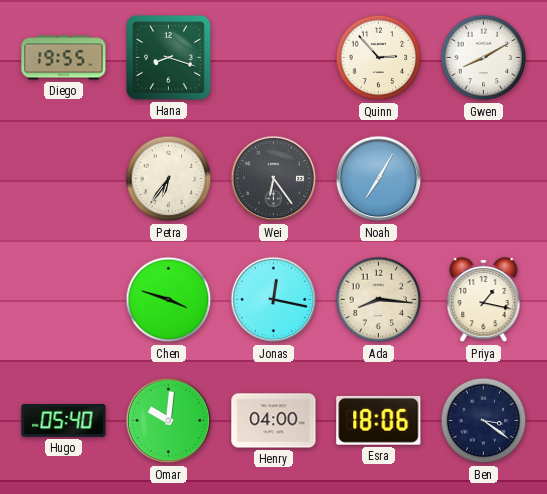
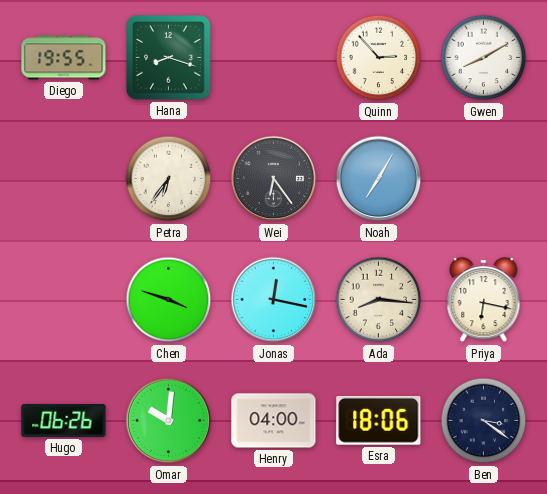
Priya: 1:17 -> 6:17
Hugo: 05:40 -> 06:26
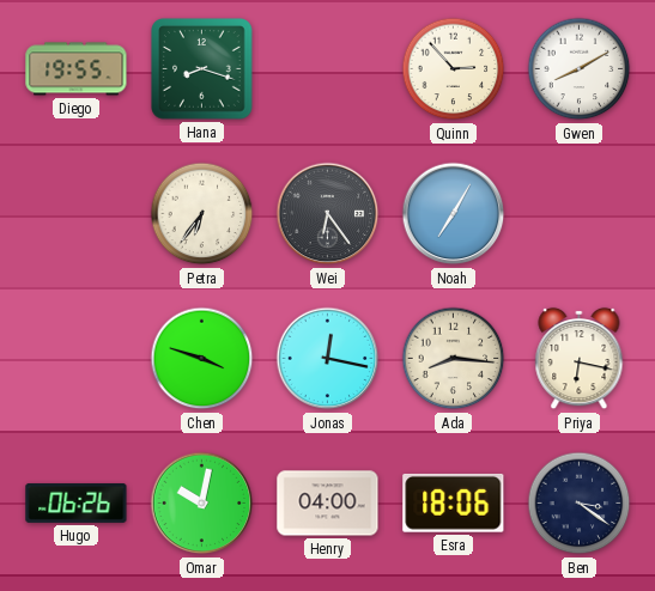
Omar: 10:01 -> 10:02
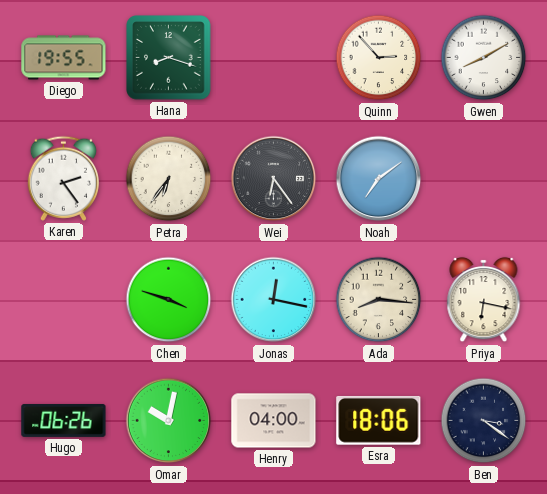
Karen: none -> 2:24
Noah: 7:05 -> 7:09
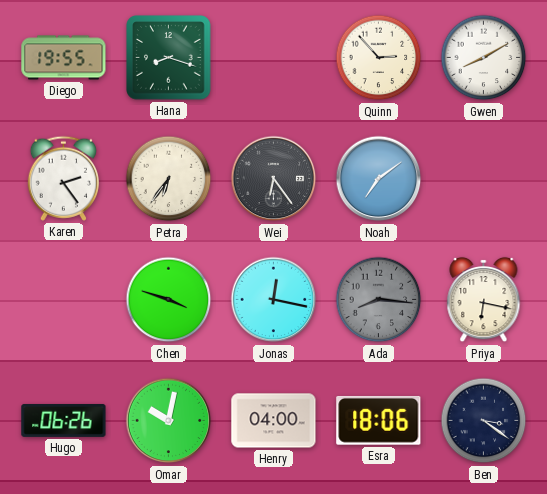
Ada dial: cream -> grey
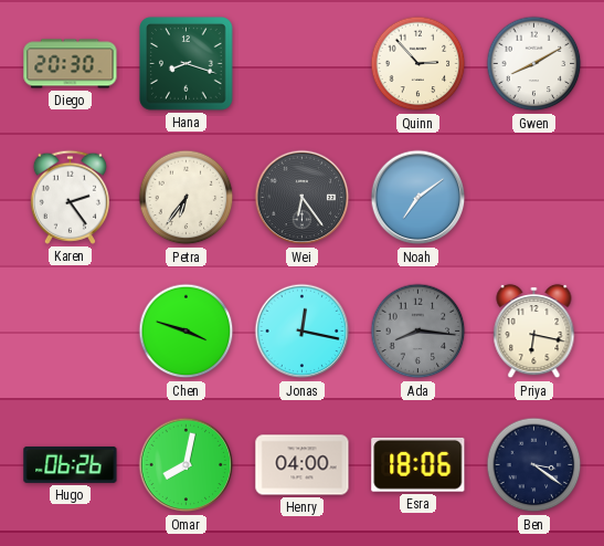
Diego: 19:55 -> 20:30
Omar: 10:02 -> 8:02
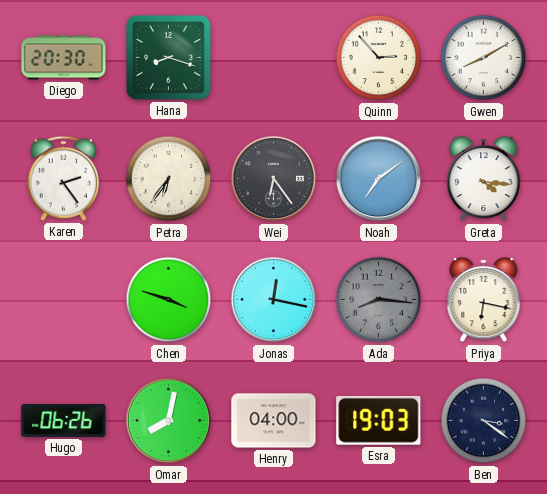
Greta: none -> 4:16
Esra: 18:06 -> 19:03
